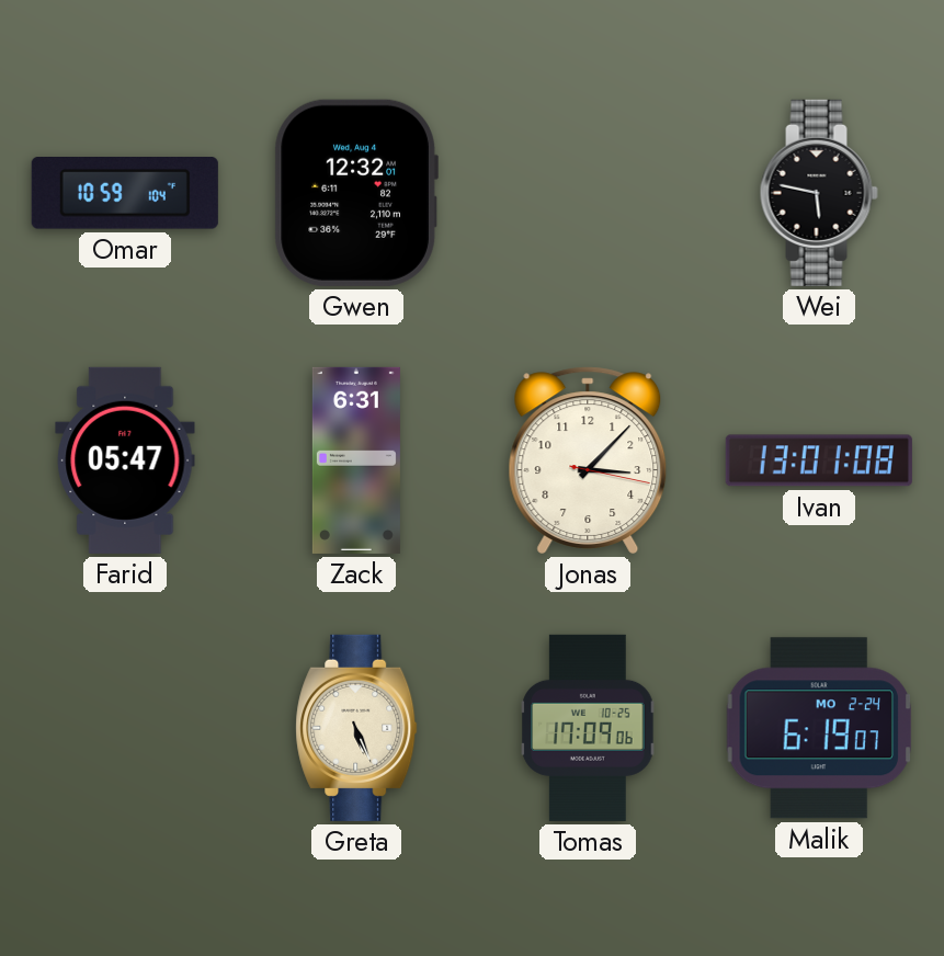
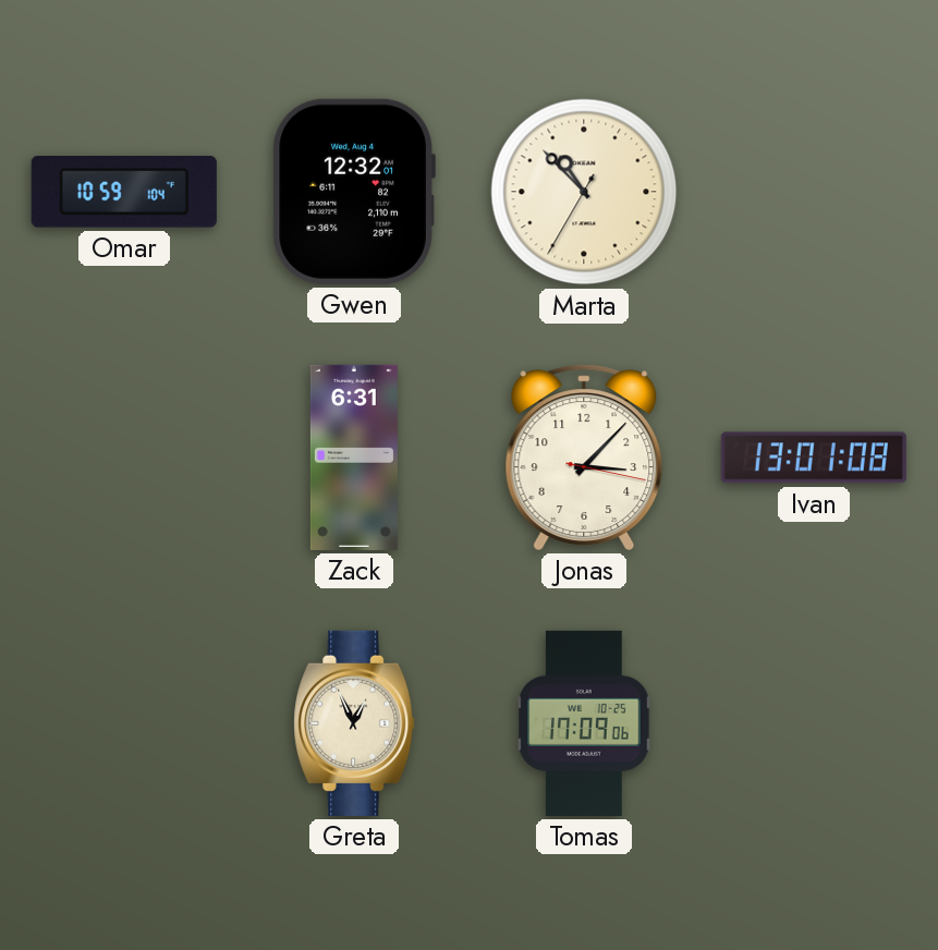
Marta: none -> 10:52
Wei: 5:47 -> none
Farid: 05:47 -> none
Greta: 5:26 -> 12:56
Malik: 6:19 -> none
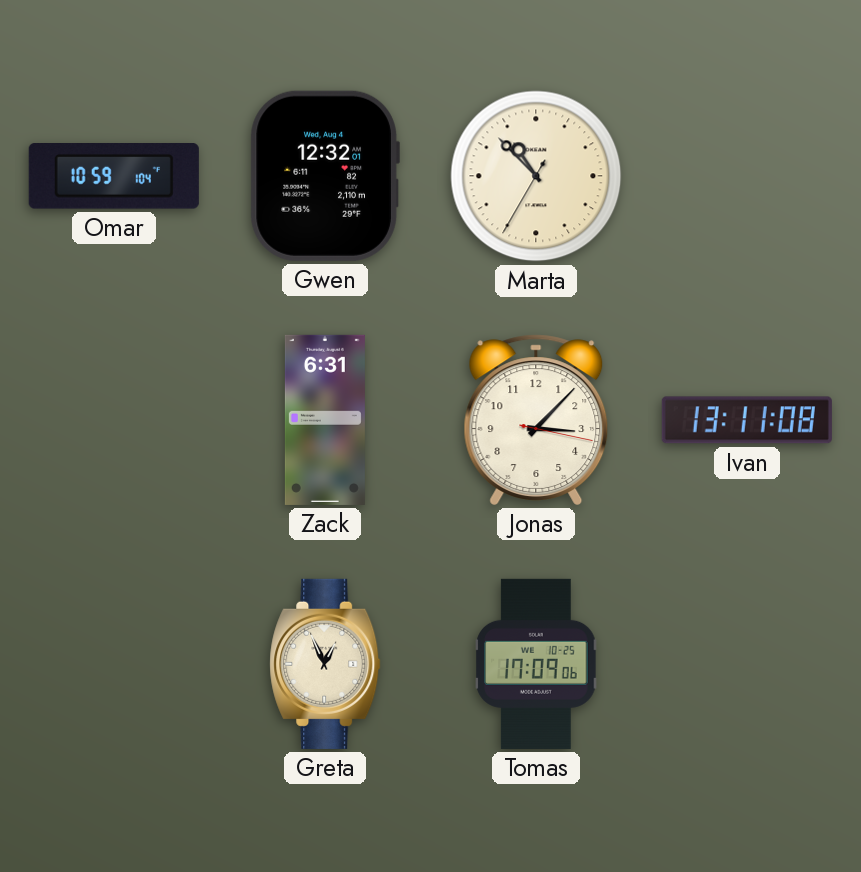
Ivan: 13:01 -> 13:11
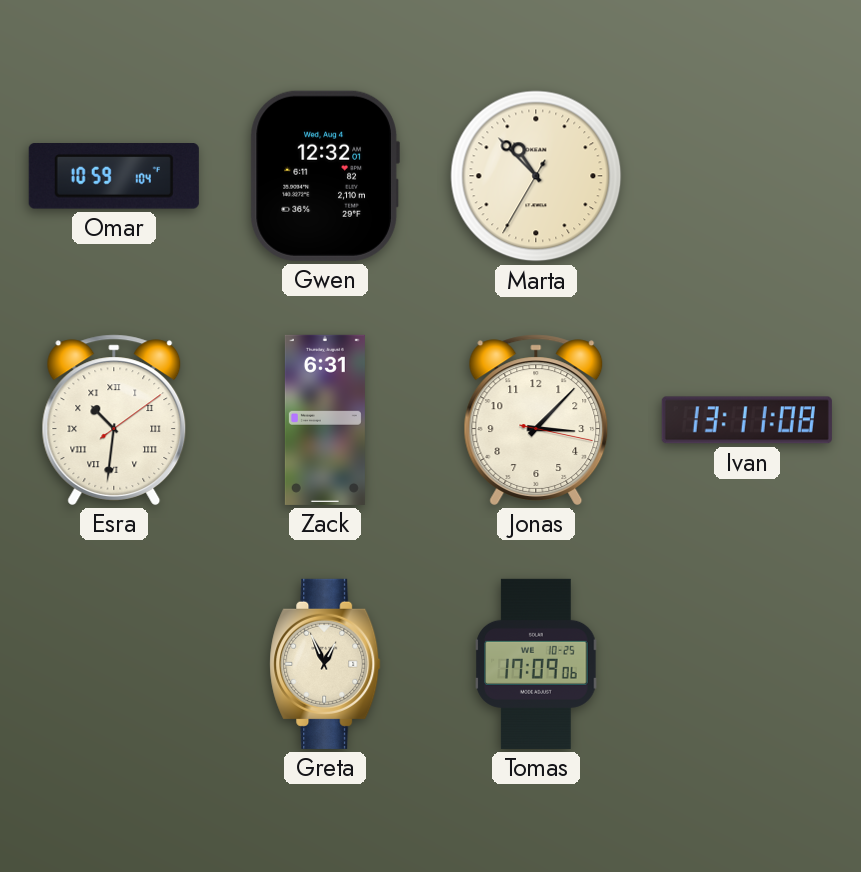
Esra: none -> 10:31
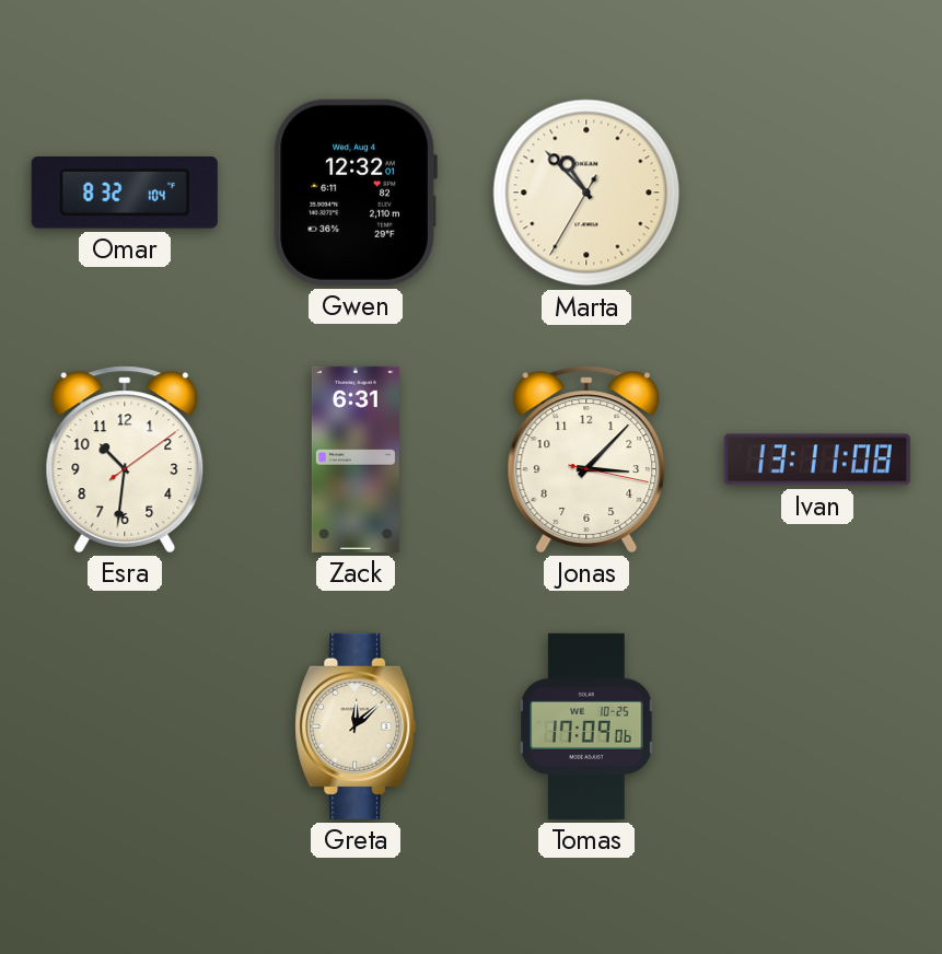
Omar: 10:59 -> 8:32
Esra numerals: Roman -> Arabic
Greta: 12:56 -> 12:08
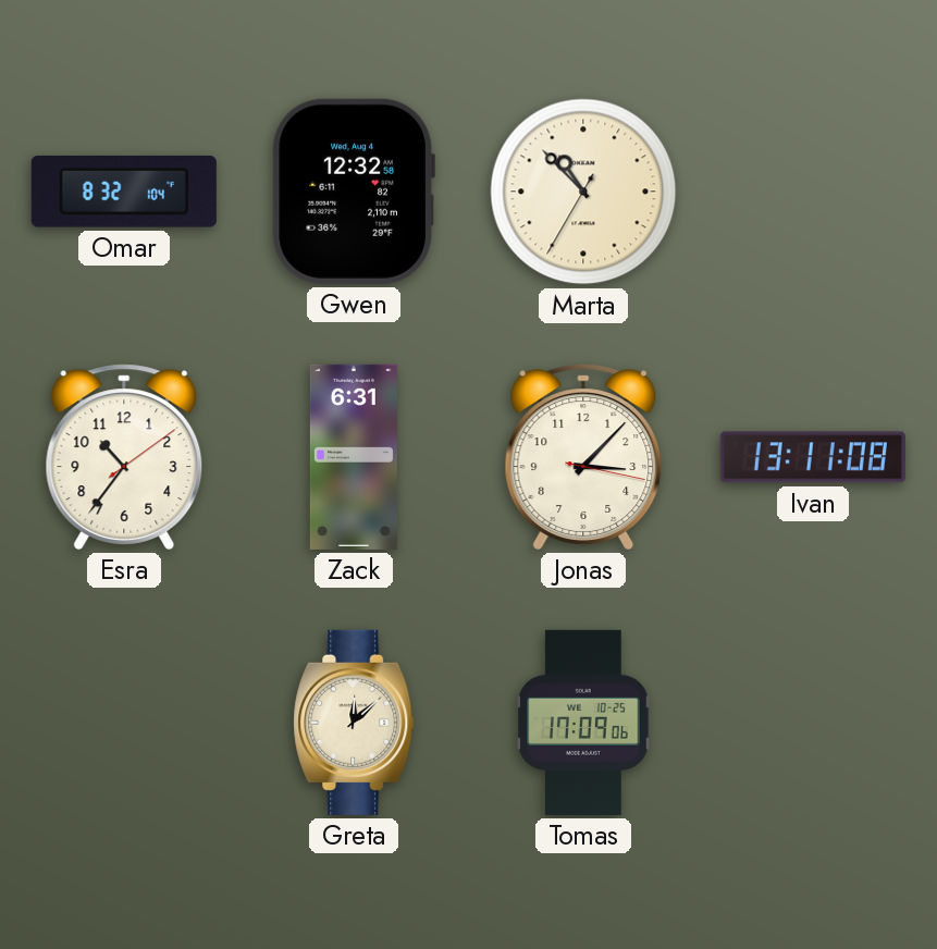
Gwen: 12:32:01 -> 12:32:58
Esra: 10:31 -> 10:36
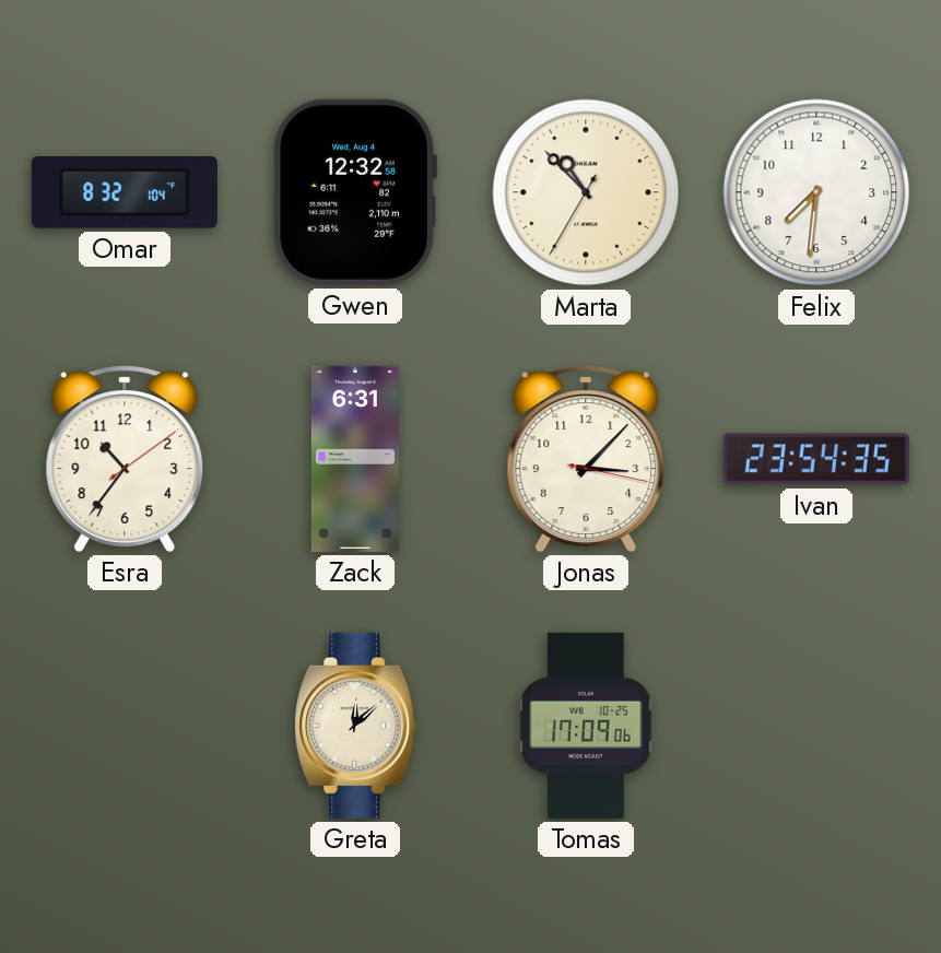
Felix: none -> 7:31
Ivan: 13:11 -> 23:54
